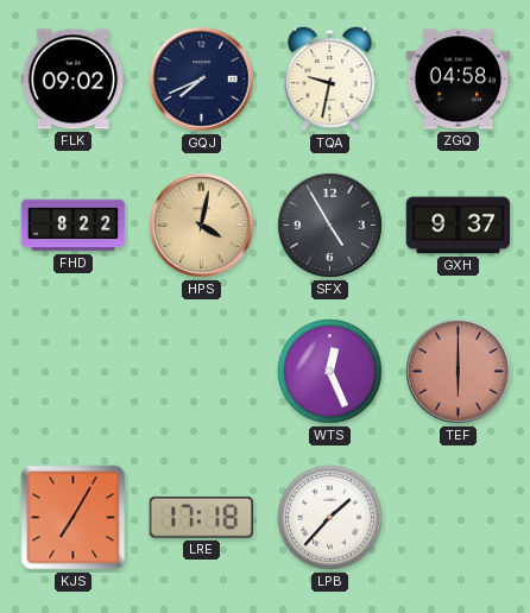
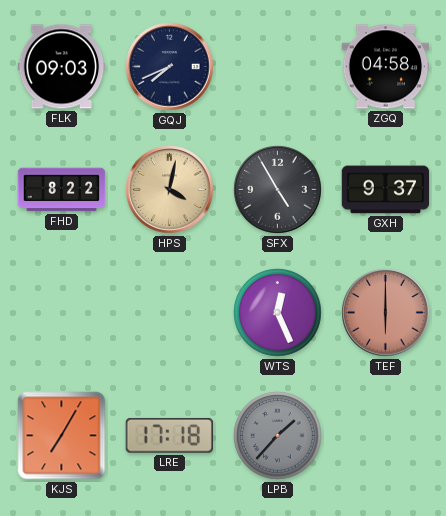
FLK: 09:02 -> 09:03
TQA: 9:32 -> none
LPB dial: white -> grey
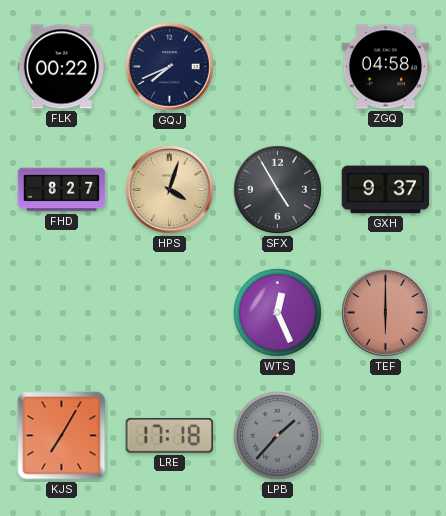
FLK: 09:03 -> 00:22
FHD: 8:22 -> 8:27
HPS: 4:02 -> 4:03
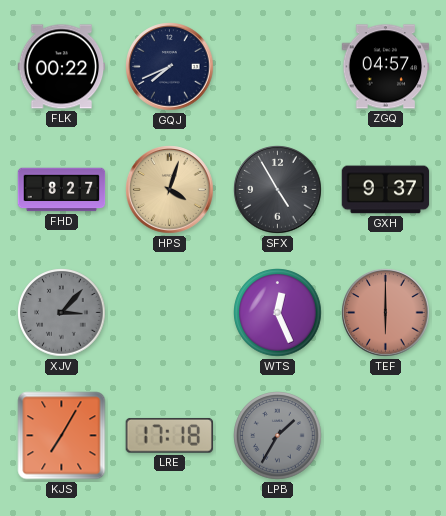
ZGQ: 04:58 -> 04:57
XJV: none -> 3:07
LPB: 1:37 -> 1:35
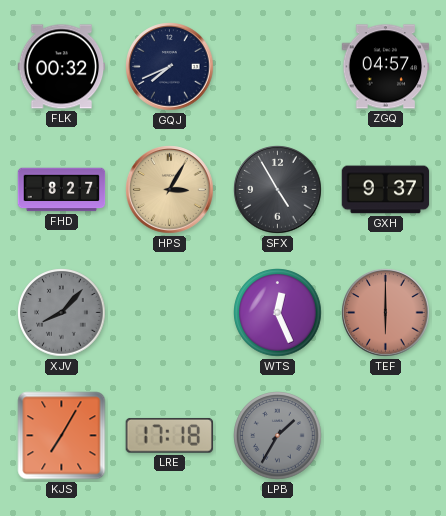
FLK: 00:22 -> 00:32
HPS: 4:03 -> 3:05
XJV: 3:07 -> 8:07
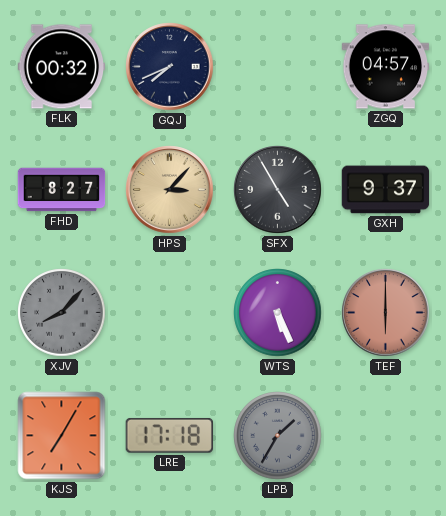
HPS: 3:05 -> 3:07
WTS: 12:26 -> 5:26
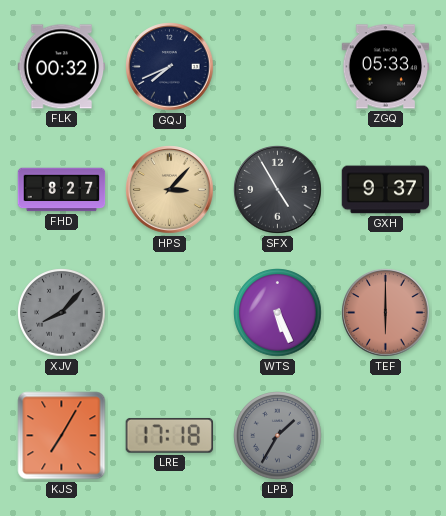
ZGQ: 04:57 -> 05:33
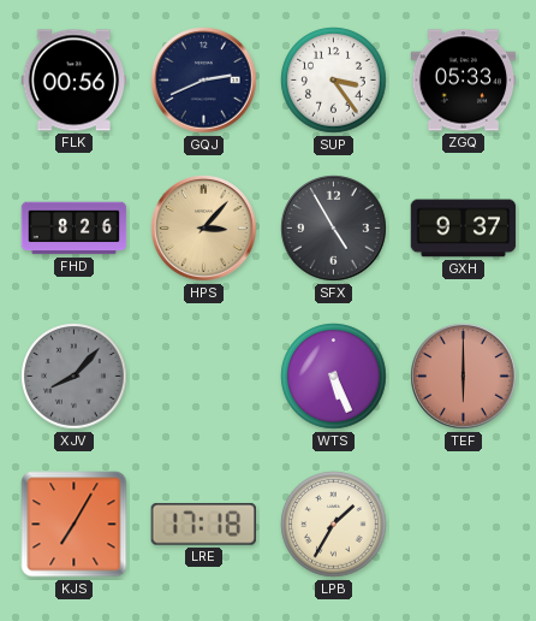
FLK: 00:32 -> 00:56
GQJ: 7:41 -> 2:41
SUP: none -> 3:24
FHD: 8:27 -> 8:26
LPB dial: grey -> cream
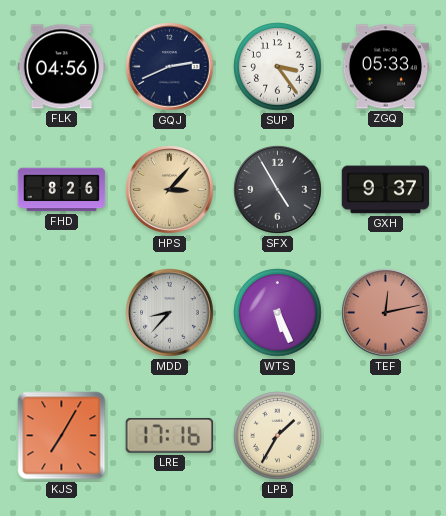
FLK: 00:56 -> 04:56
XJV: 8:07 -> none
MDD: none -> 8:37
TEF: 6:00 -> 12:13
LRE: 17:18 -> 17:16
